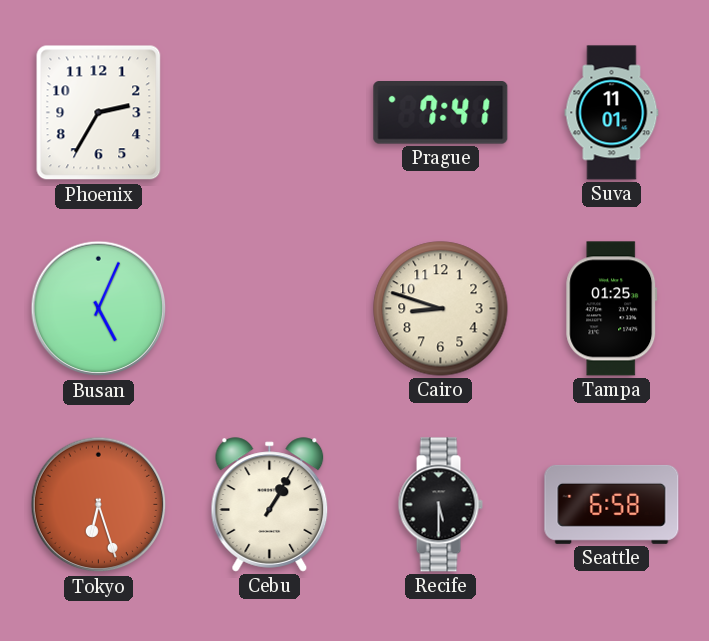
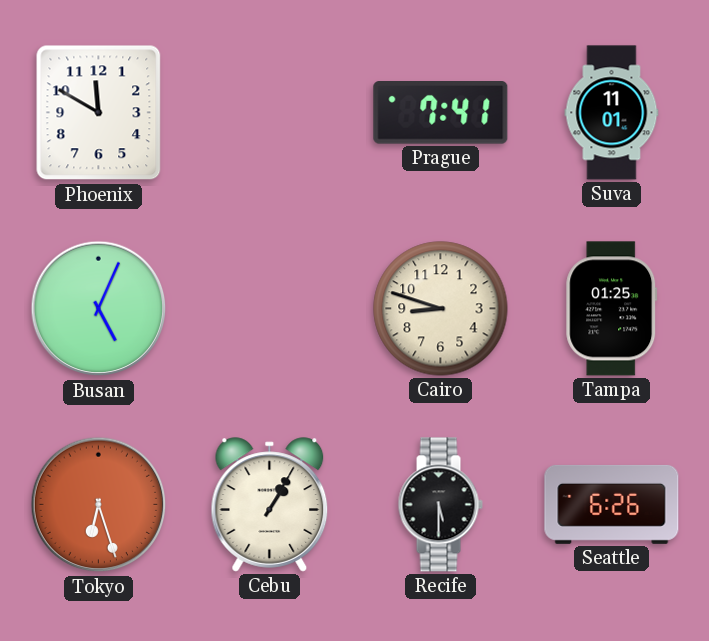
Phoenix: 2:35 -> 11:50
Seattle: 6:58 -> 6:26
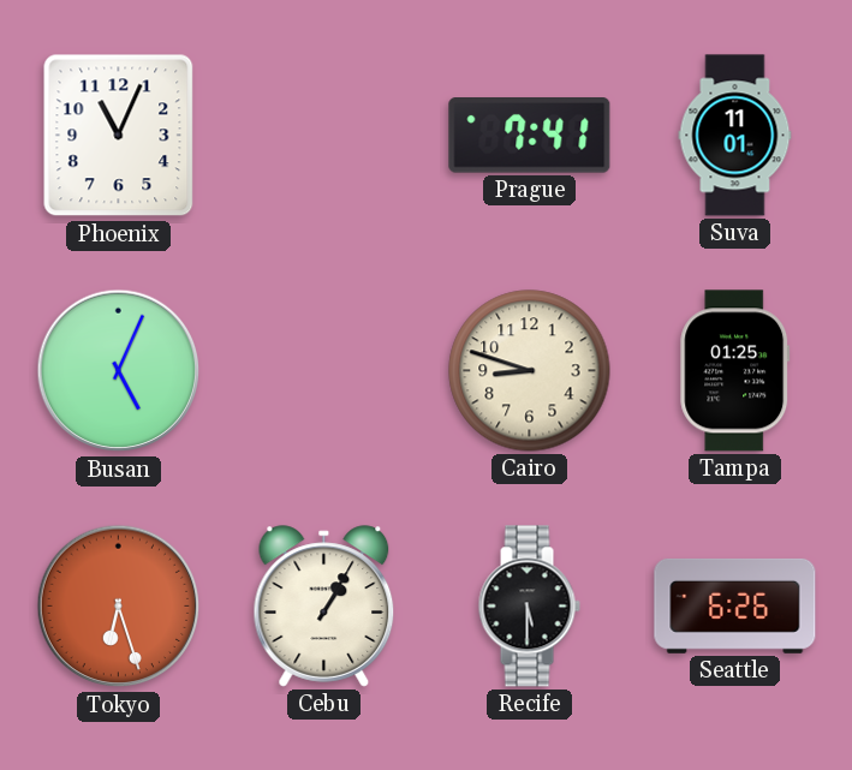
Phoenix: 11:50 -> 11:04
